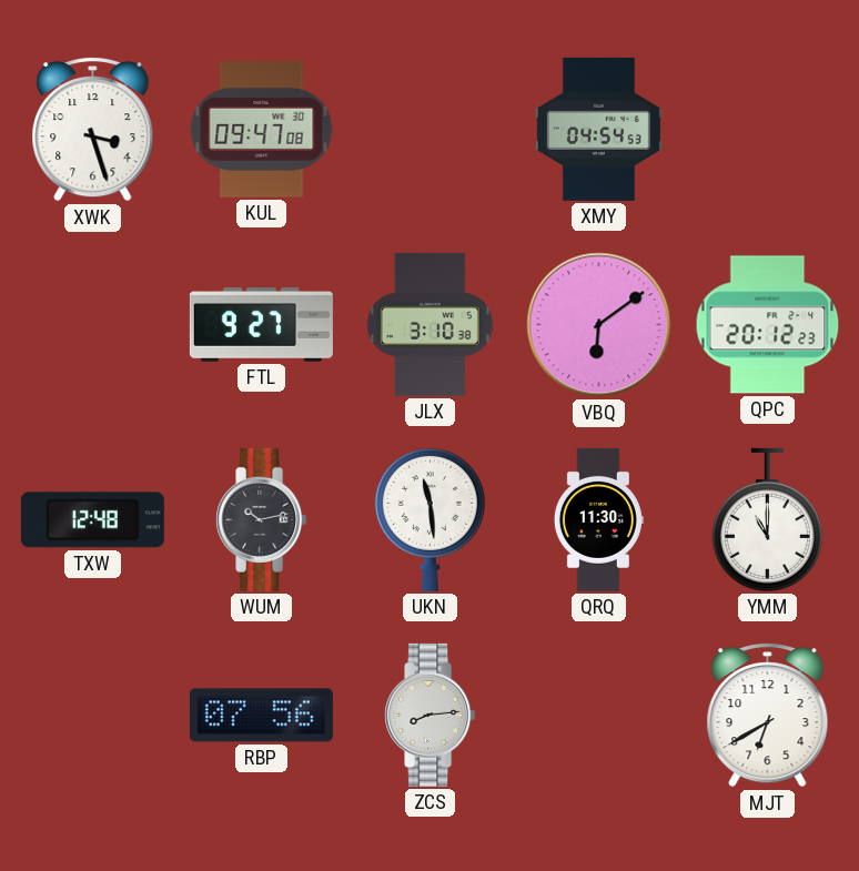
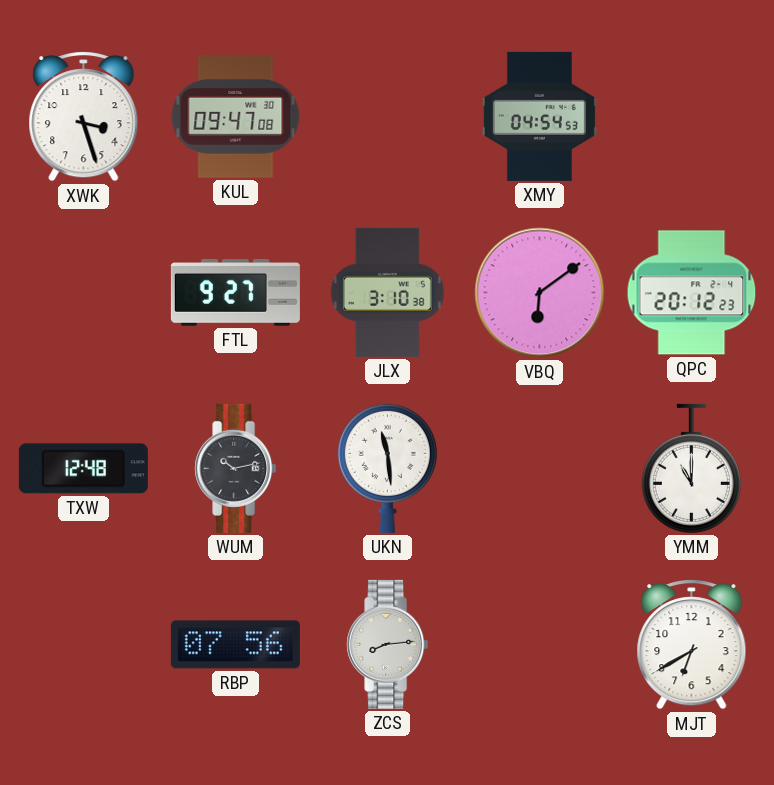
QRQ: 11:30 -> none
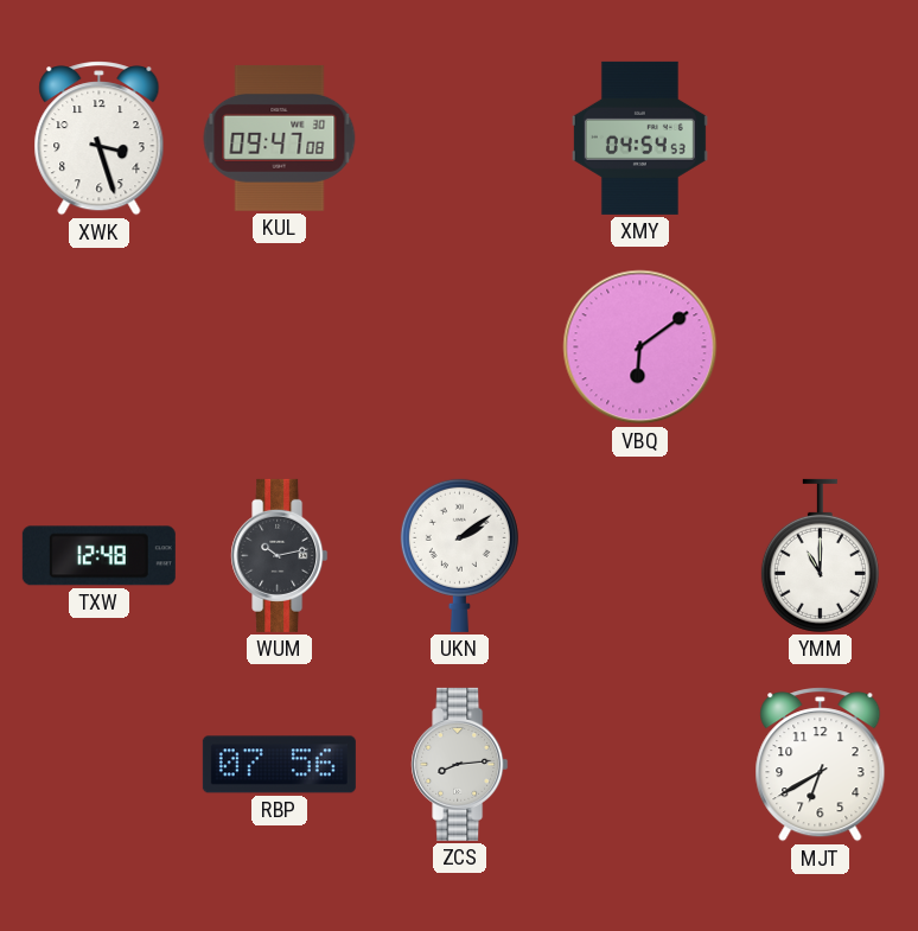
FTL: 9:27 -> none
JLX: 3:10 -> none
QPC: 20:12 -> none
UKN: 11:29 -> 2:09
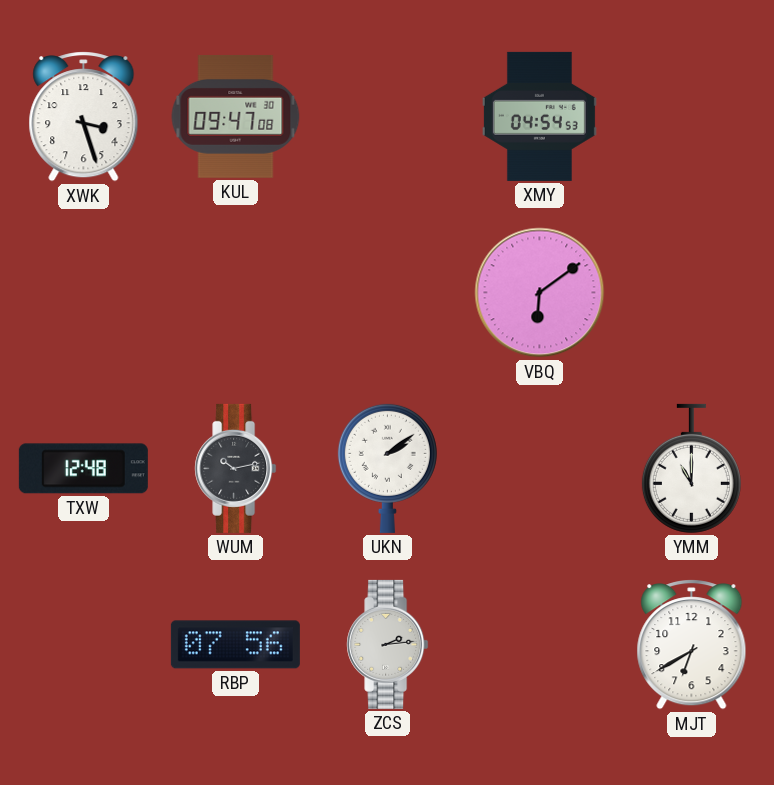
ZCS: 8:14 -> 2:14
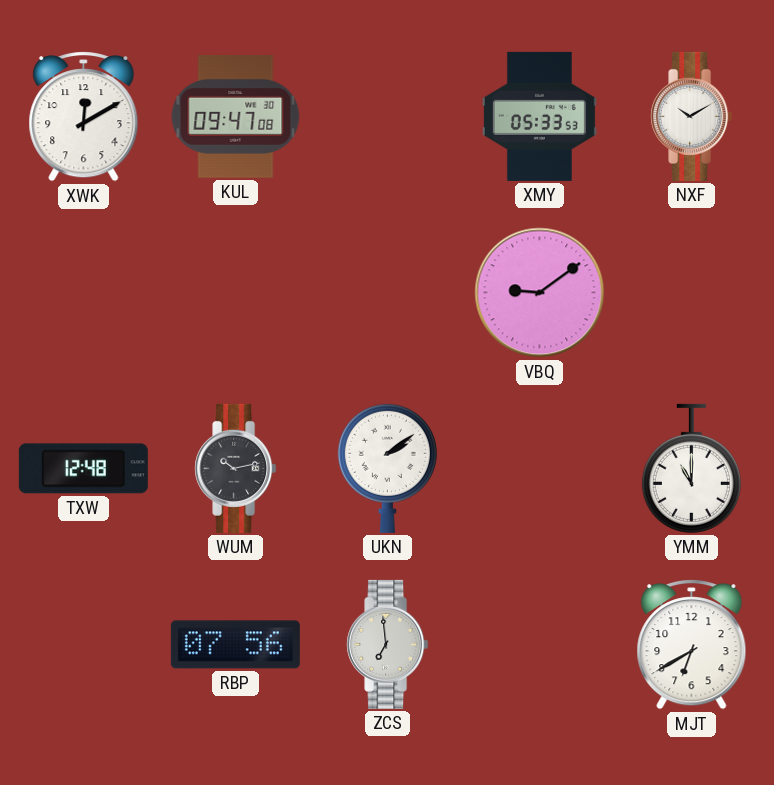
XWK: 3:27 -> 12:10
XMY: 04:54 -> 05:33
NXF: none -> 10:10
VBQ: 6:09 -> 9:09
ZCS: 2:14 -> 6:59
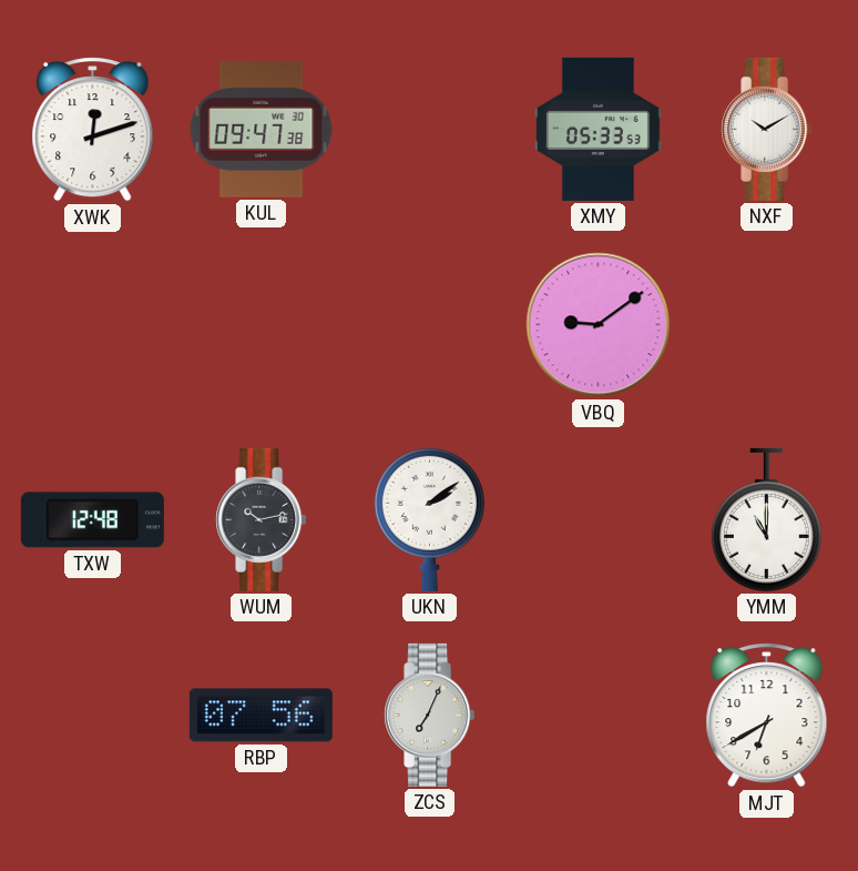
XWK: 12:10 -> 12:12
KUL: 09:47:08 -> 09:47:38
ZCS: 6:59 -> 7:04
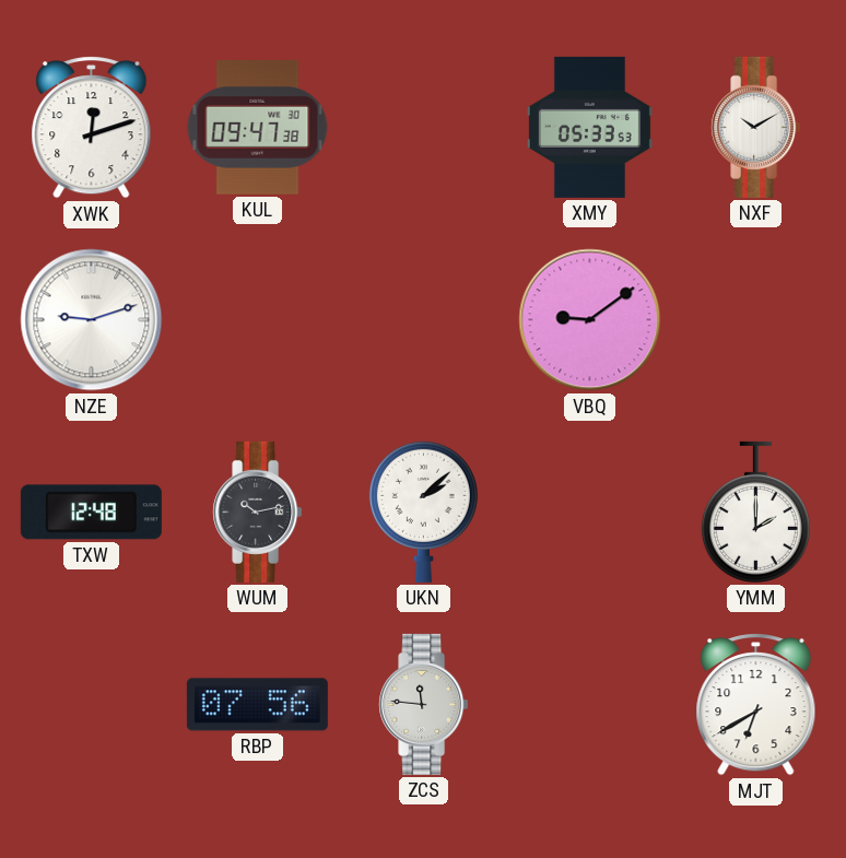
NZE: none -> 9:12
UKN: 2:09 -> 2:08
YMM: 11:00 -> 2:00
ZCS: 7:04 -> 11:46
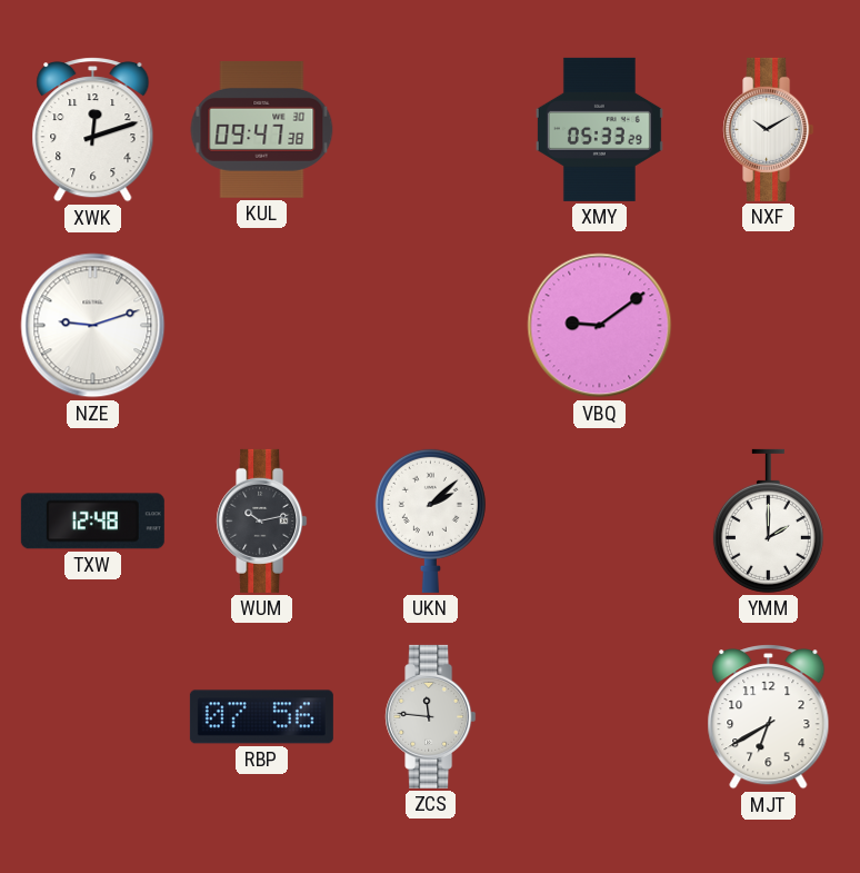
XMY: 05:33:53 -> 05:33:29
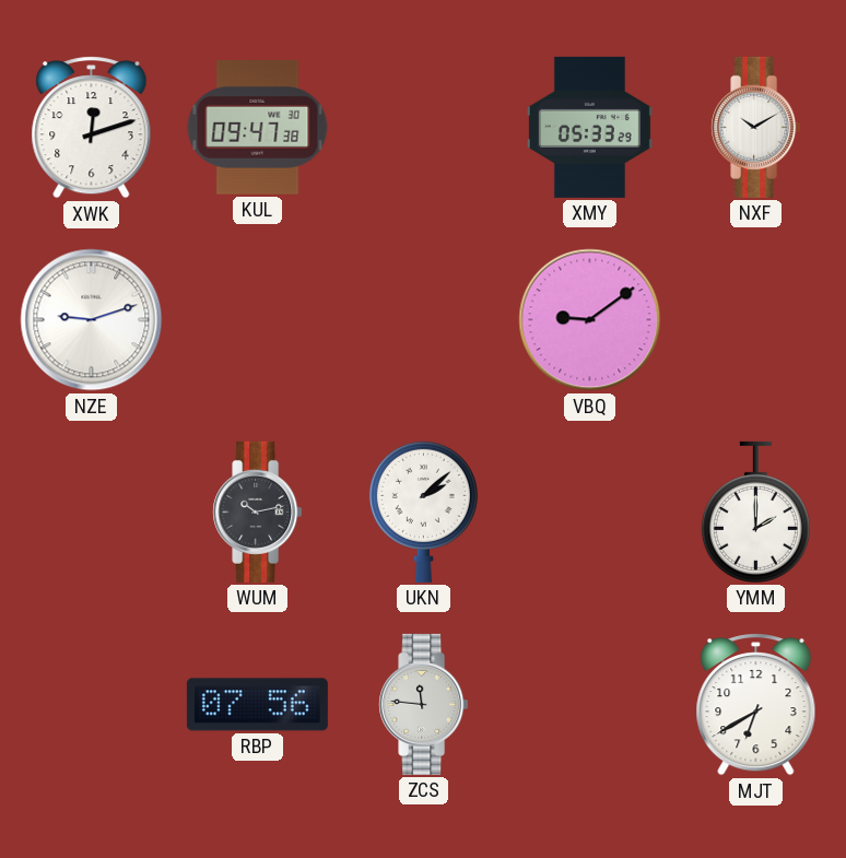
TXW: 12:48 -> none
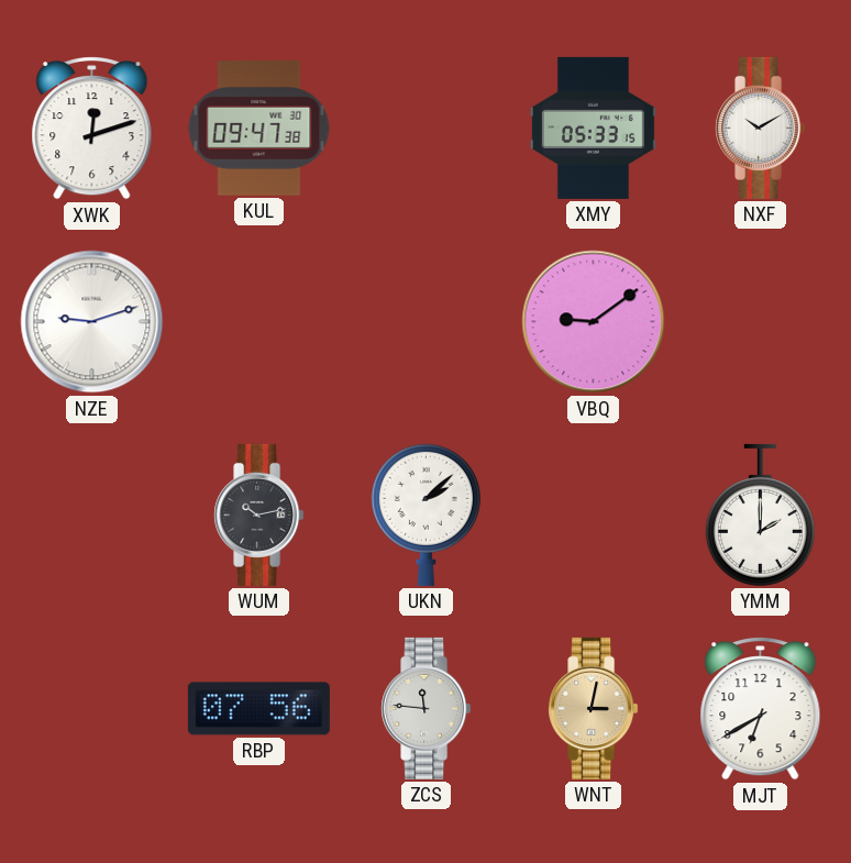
XMY: 05:33:29 -> 05:33:15
WNT: none -> 3:02
